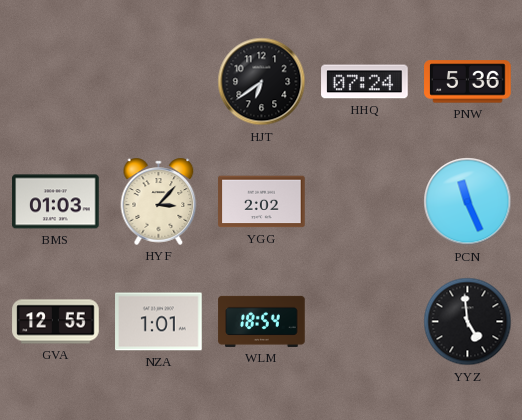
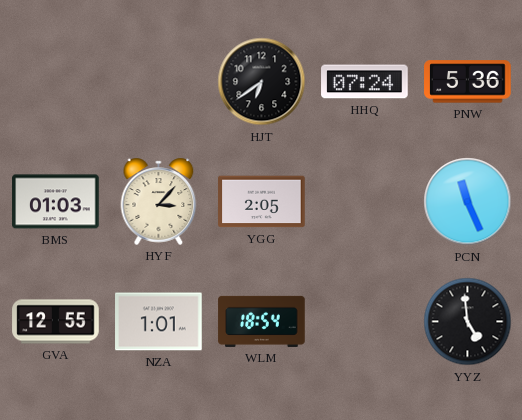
YGG: 2:02 -> 2:05
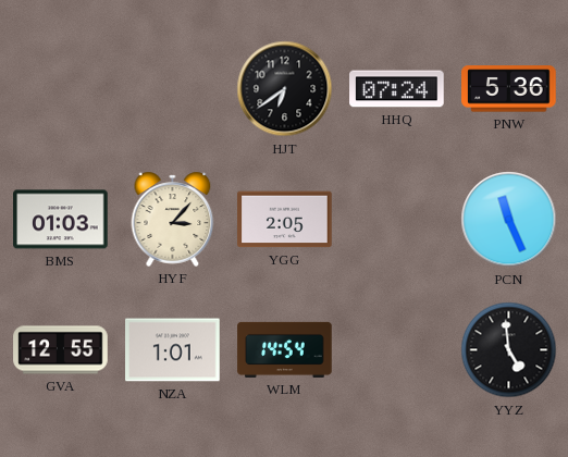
WLM: 18:54 -> 14:54
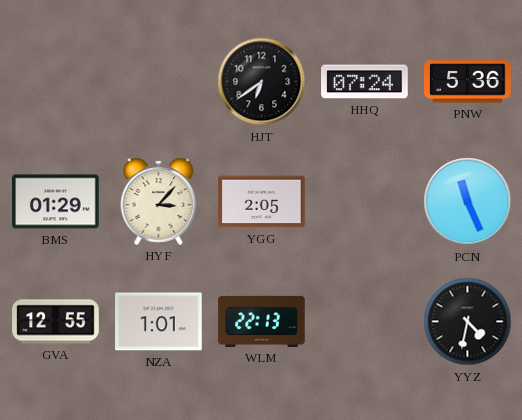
BMS: 01:03 -> 01:29
WLM: 14:54 -> 22:13
YYZ: 4:59 -> 4:32
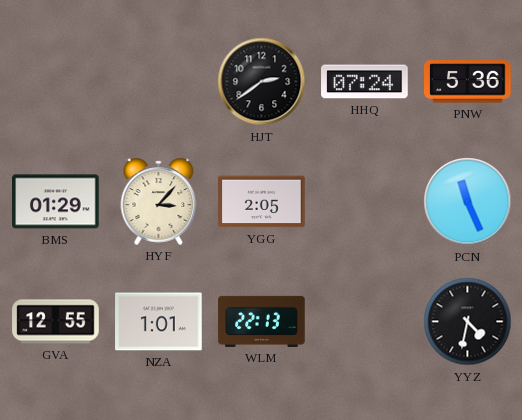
HJT: 6:39 -> 2:39
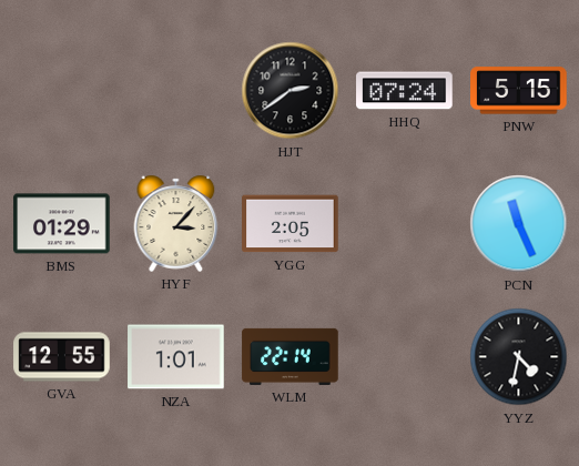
PNW: 5:36 -> 5:15
WLM: 22:13 -> 22:14
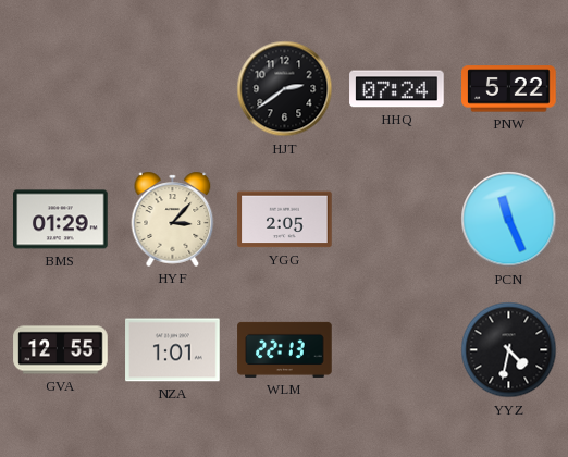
PNW: 5:15 -> 5:22
WLM: 22:14 -> 22:13
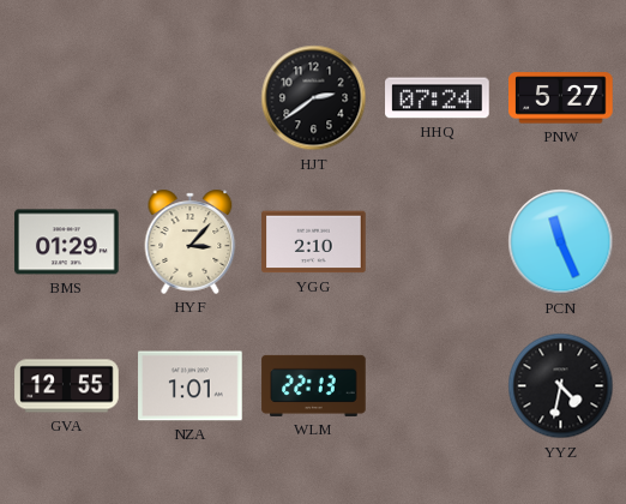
PNW: 5:22 -> 5:27
YGG: 2:05 -> 2:10
